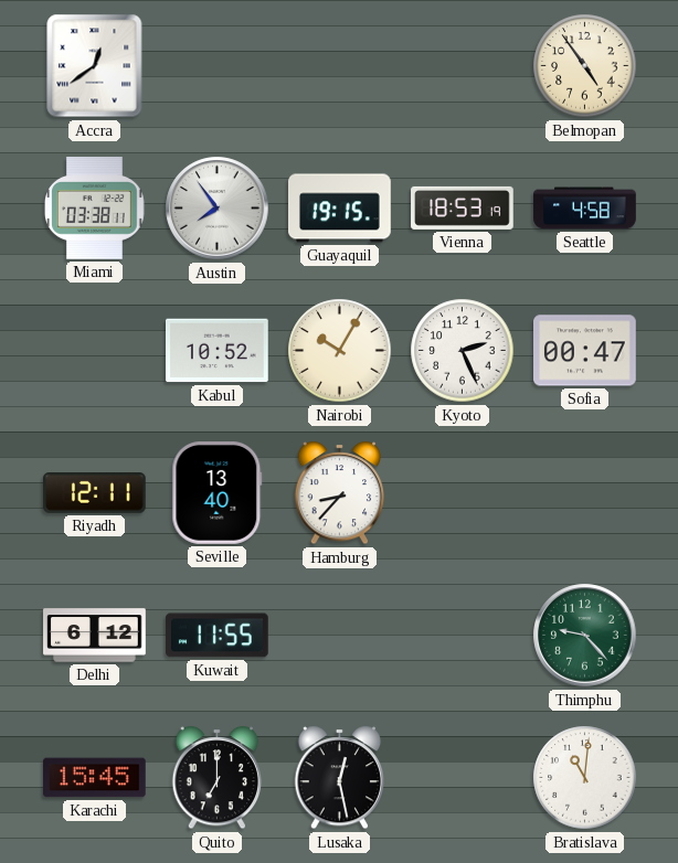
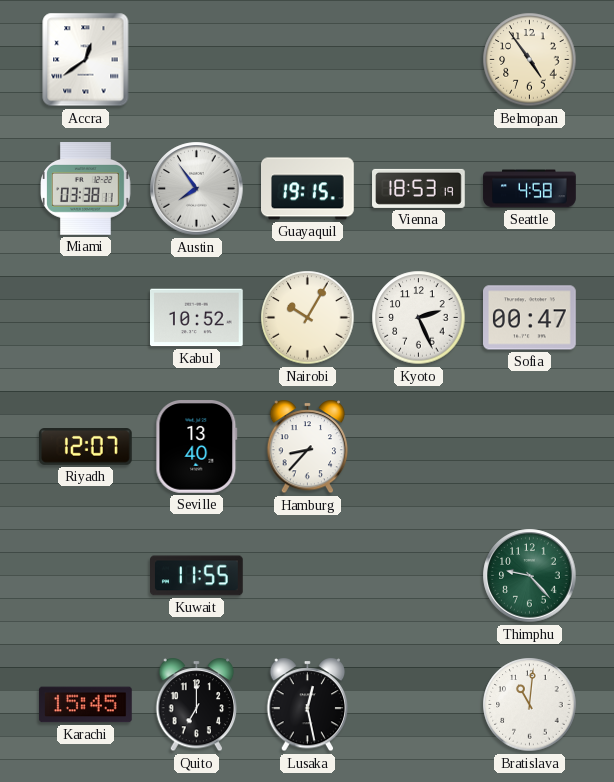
Riyadh: 12:11 -> 12:07
Delhi: 6:12 -> none
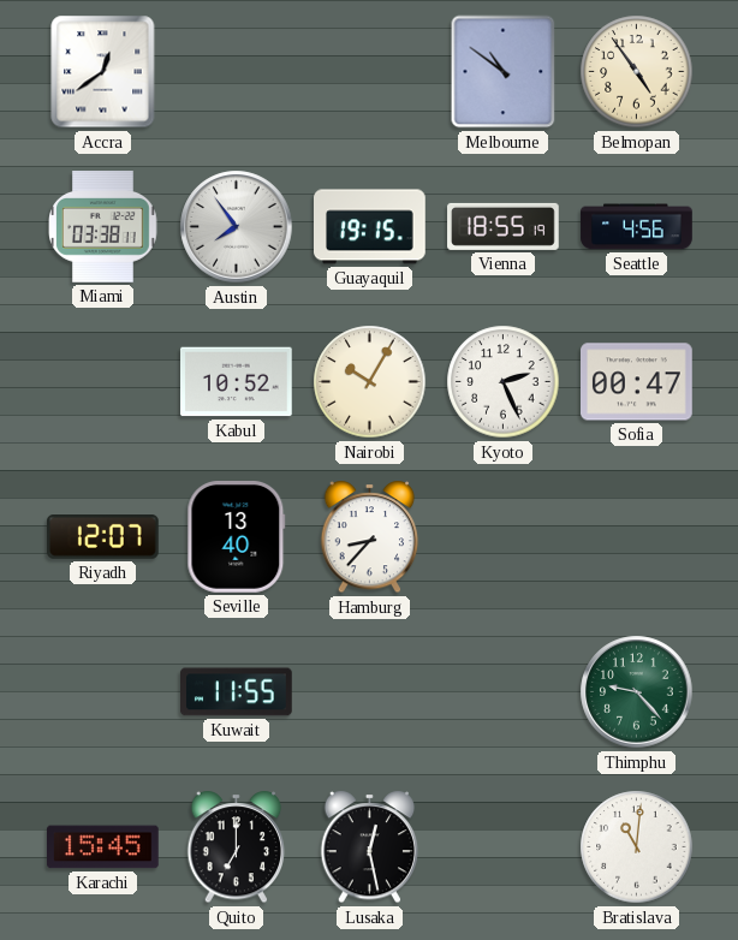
Melbourne: none -> 10:51
Vienna: 18:53 -> 18:55
Seattle: 4:58 -> 4:56
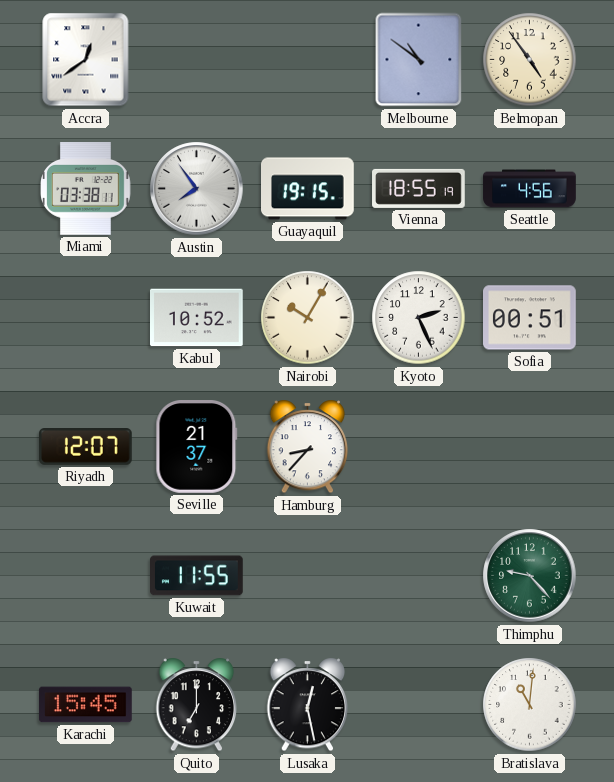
Sofia: 00:47 -> 00:51
Seville: 13:40 -> 21:37
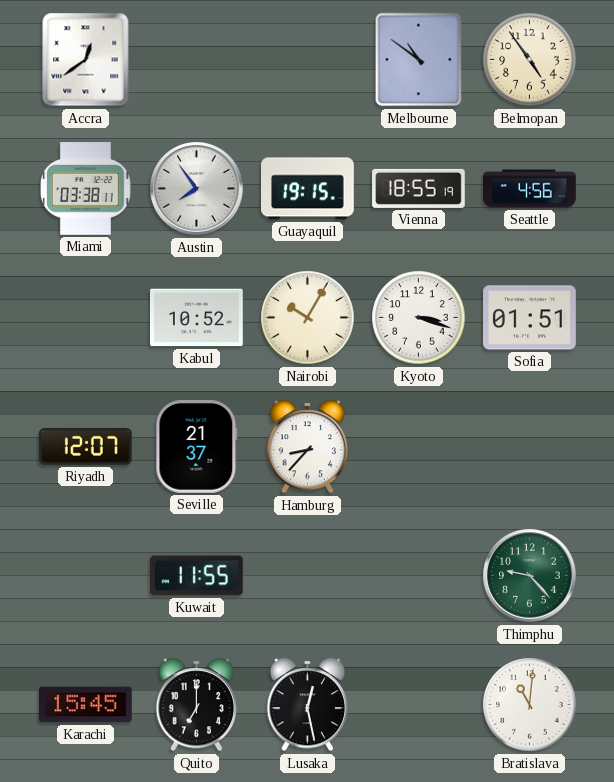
Kyoto: 2:26 -> 3:18
Sofia: 00:51 -> 01:51
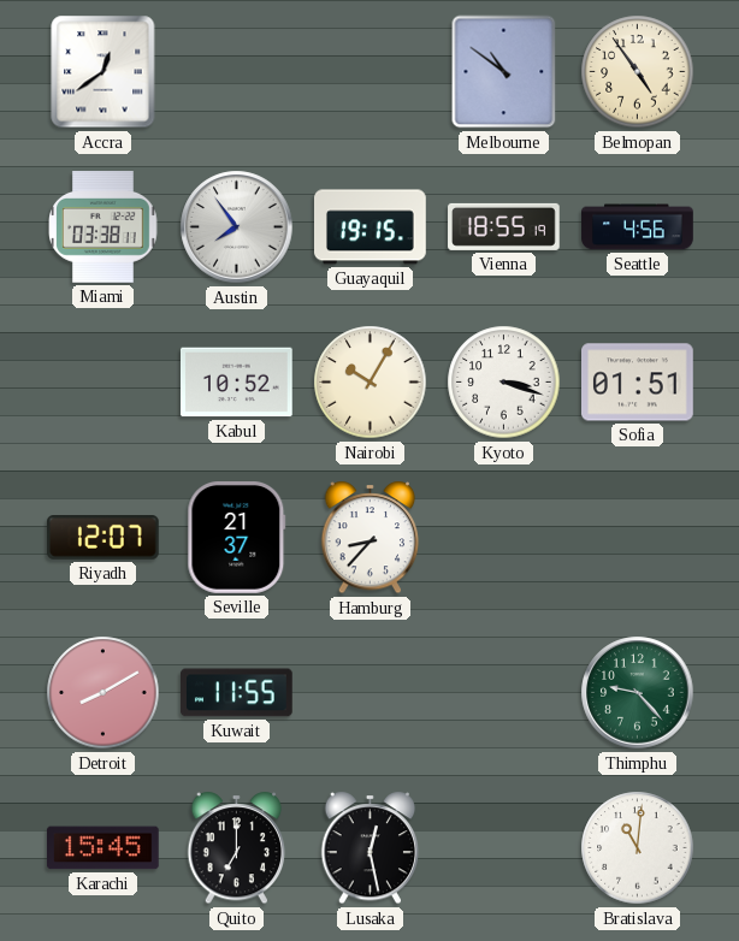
Detroit: none -> 8:10
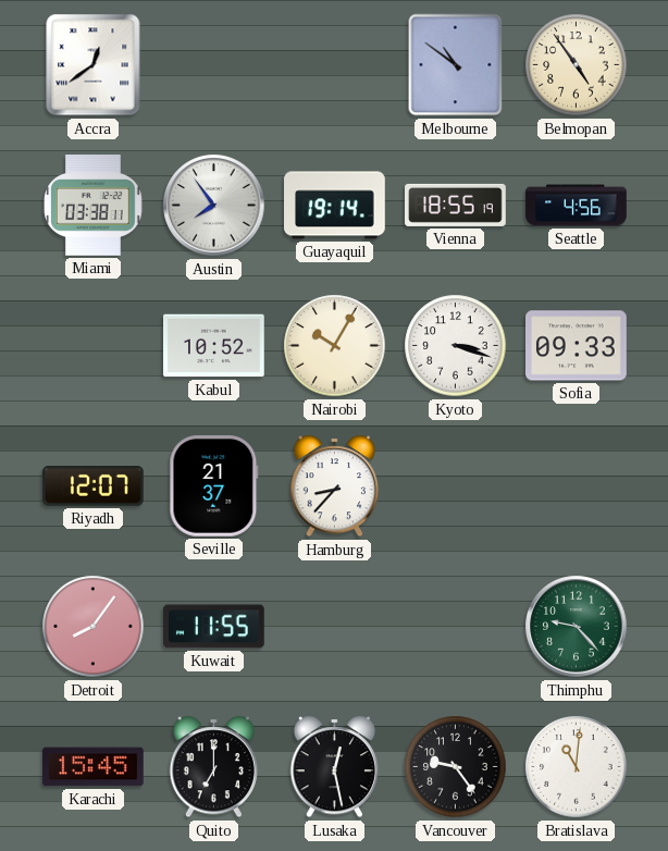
Guayaquil: 19:15 -> 19:14
Sofia: 01:51 -> 09:33
Detroit: 8:10 -> 8:06
Vancouver: none -> 9:24
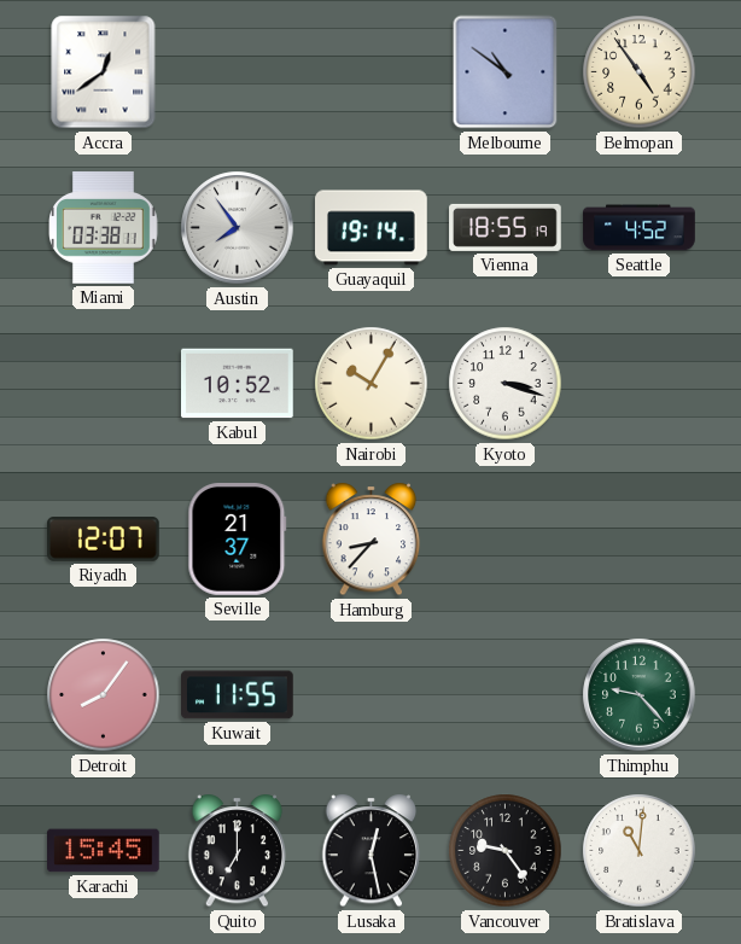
Seattle: 4:56 -> 4:52
Sofia: 09:33 -> none
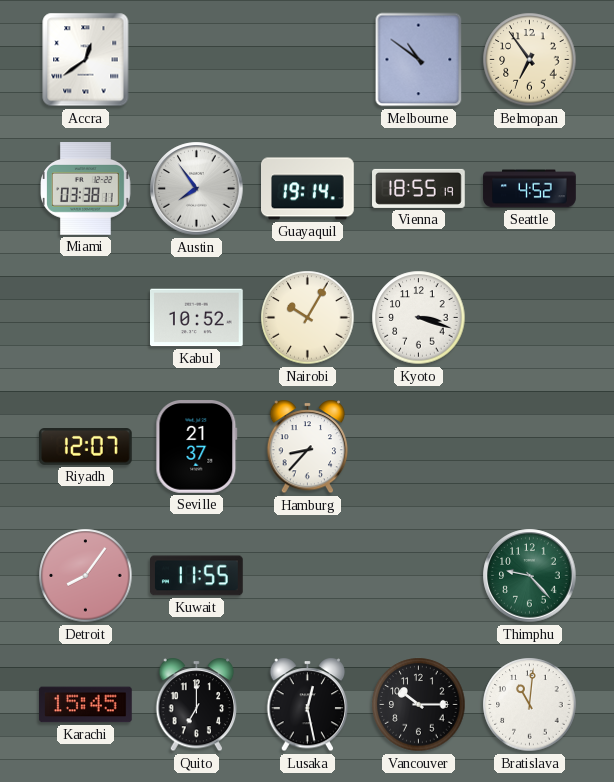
Belmopan: 4:54 -> 6:54
Vancouver: 9:24 -> 10:15
